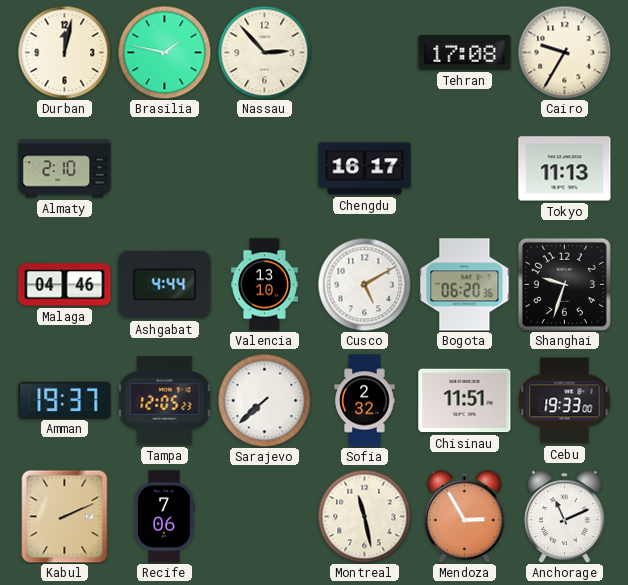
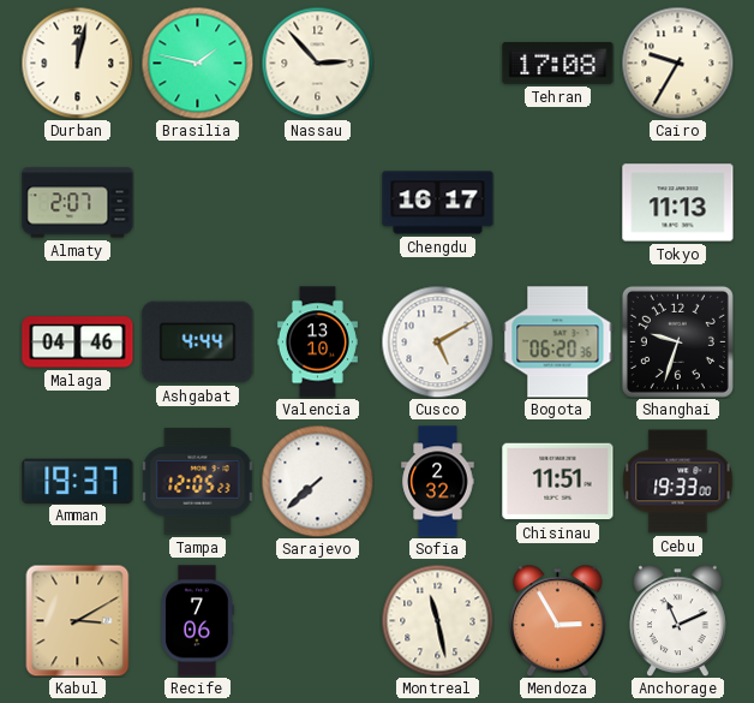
Almaty: 2:10 -> 2:07
Kabul: 2:11 -> 3:10
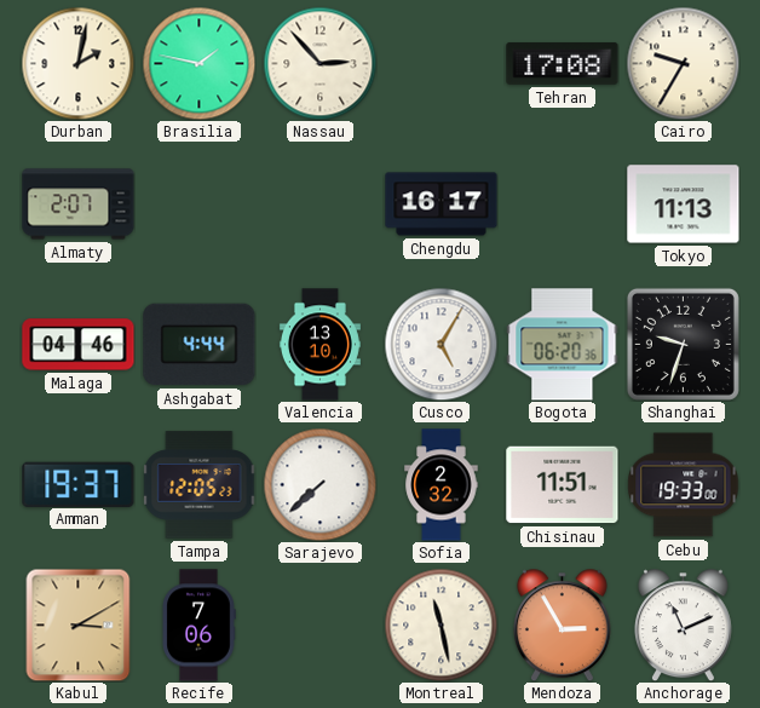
Durban: 12:02 -> 2:02
Cusco: 5:10 -> 5:05
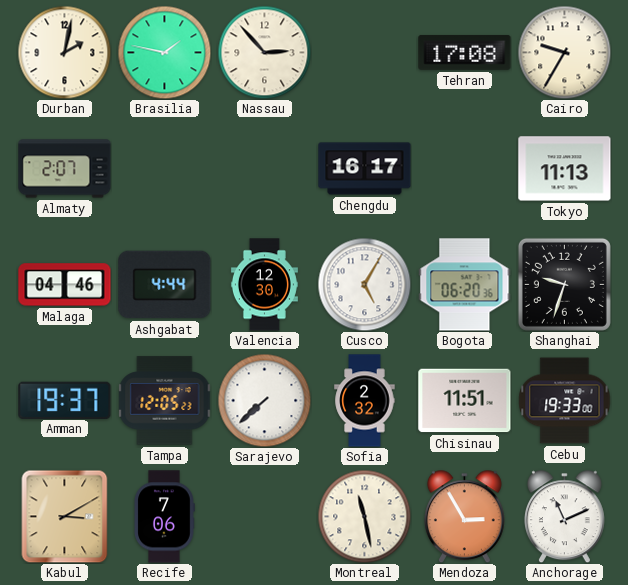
Valencia: 13:10 -> 12:30
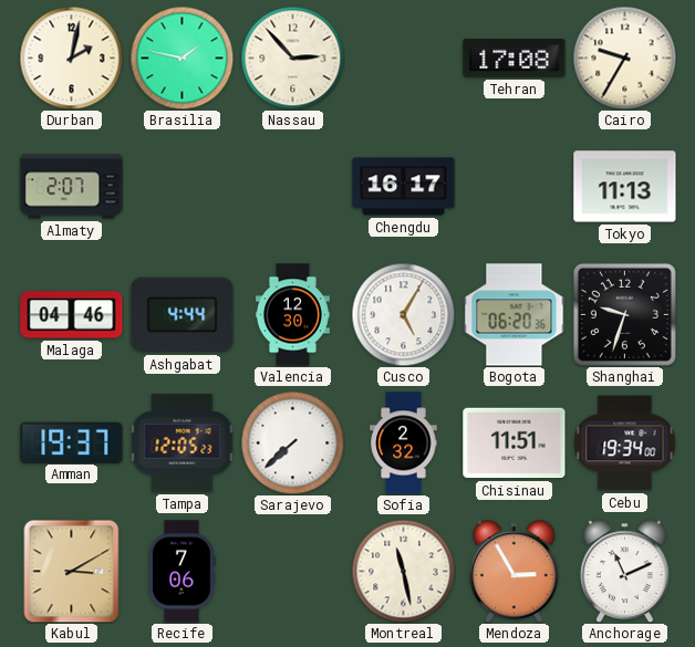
Cebu: 19:33 -> 19:34
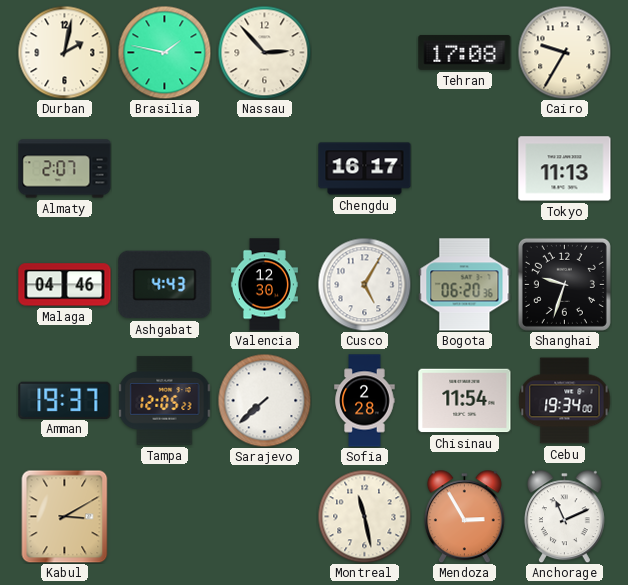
Ashgabat: 4:44 -> 4:43
Sofia: 2:32 -> 2:28
Chisinau: 11:51 -> 11:54
Recife: 7:06 -> none
